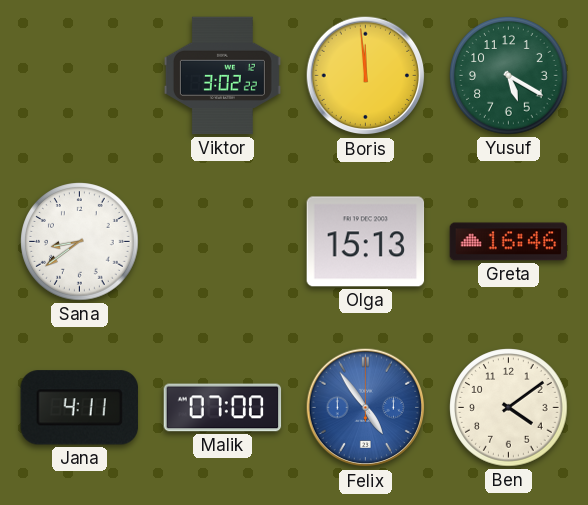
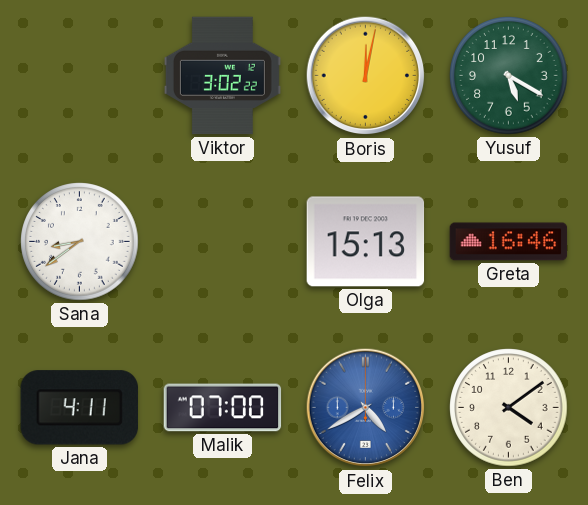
Boris: 11:59 -> 12:02
Felix: 4:54 -> 4:40
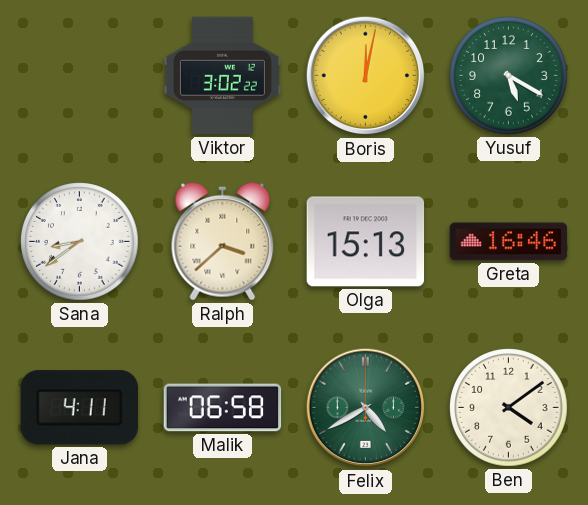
Ralph: none -> 3:38
Malik: 07:00 -> 06:58
Felix dial: blue -> green
